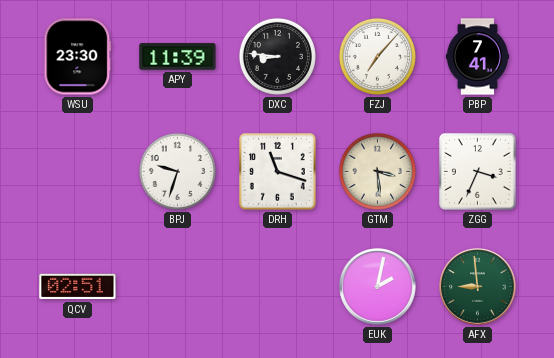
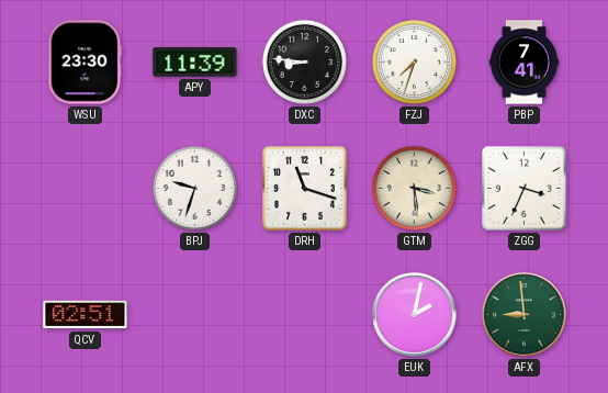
FZJ: 7:07 -> 7:33
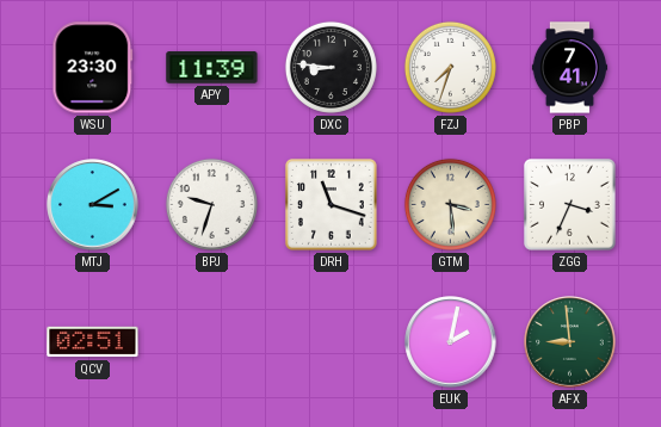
MTJ: none -> 3:10
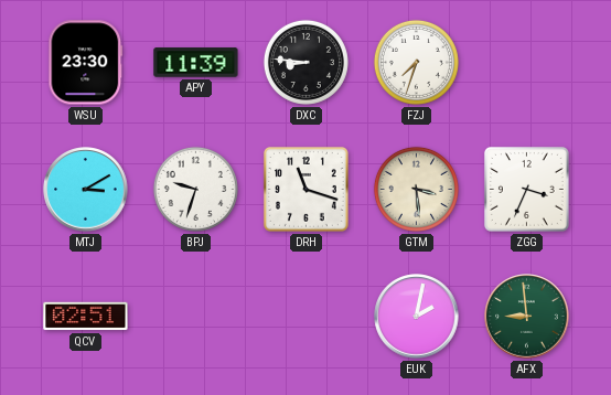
PBP: 7:41 -> none
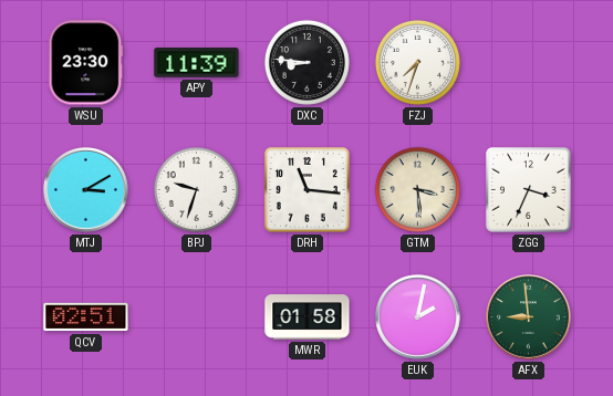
DRH: 11:18 -> 11:16
MWR: none -> 01:58
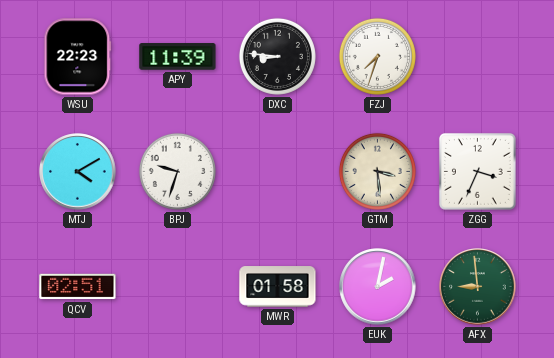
WSU: 23:30 -> 22:23
MTJ: 3:10 -> 4:10
DRH: 11:16 -> none
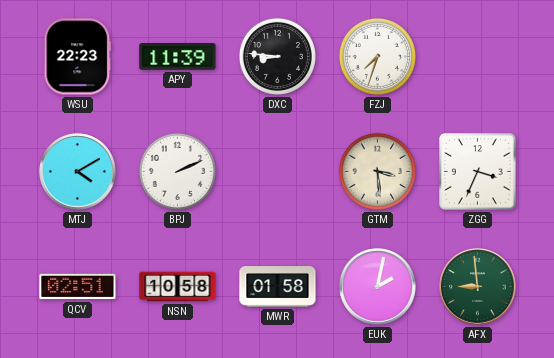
BPJ: 9:33 -> 2:11
NSN: none -> 10:58
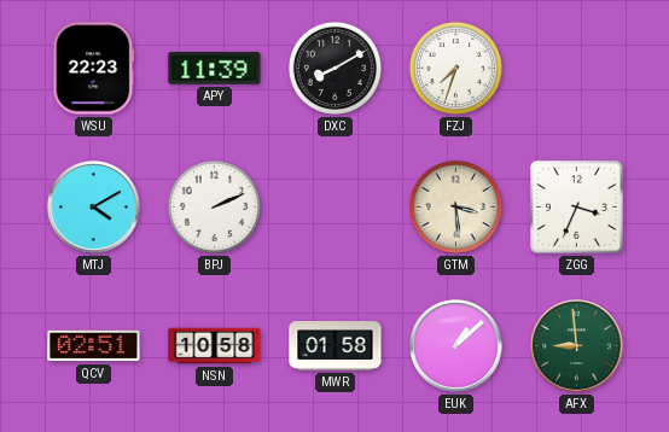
DXC: 8:46 -> 8:10
EUK: 2:02 -> 1:08
